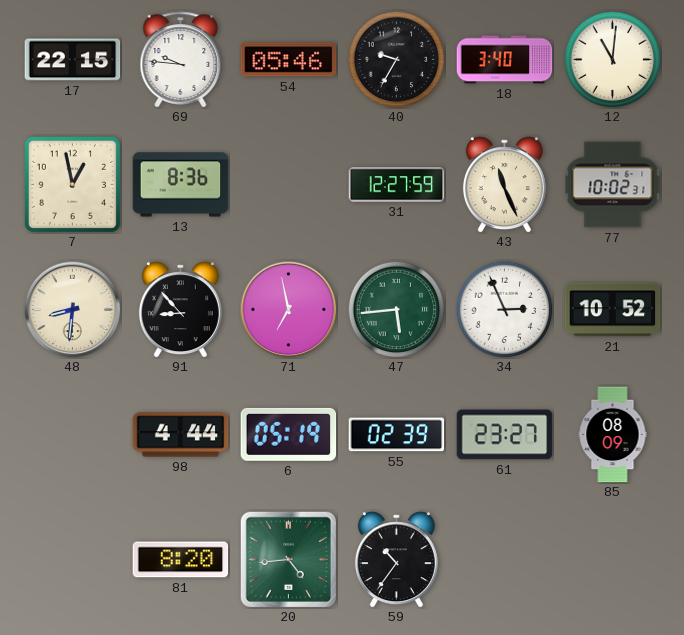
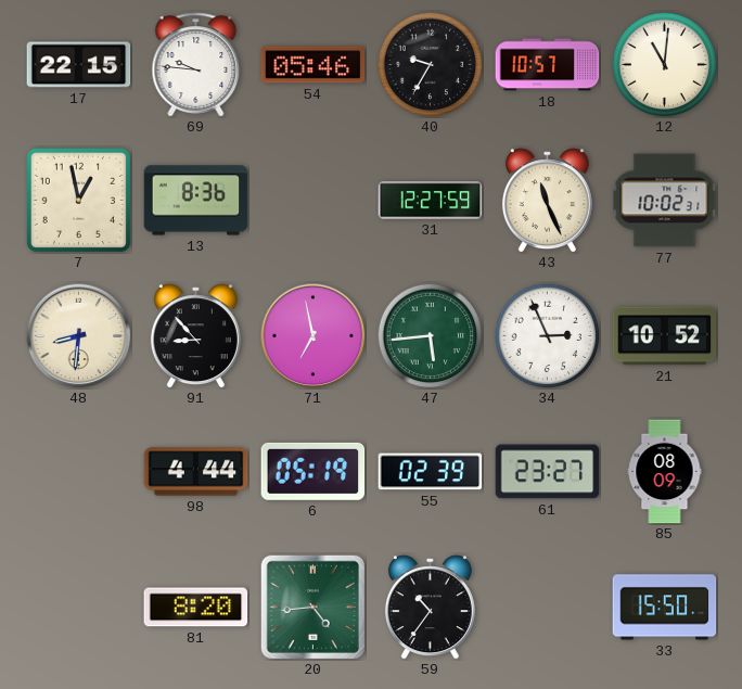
18: 3:40 -> 10:57
33: none -> 15:50
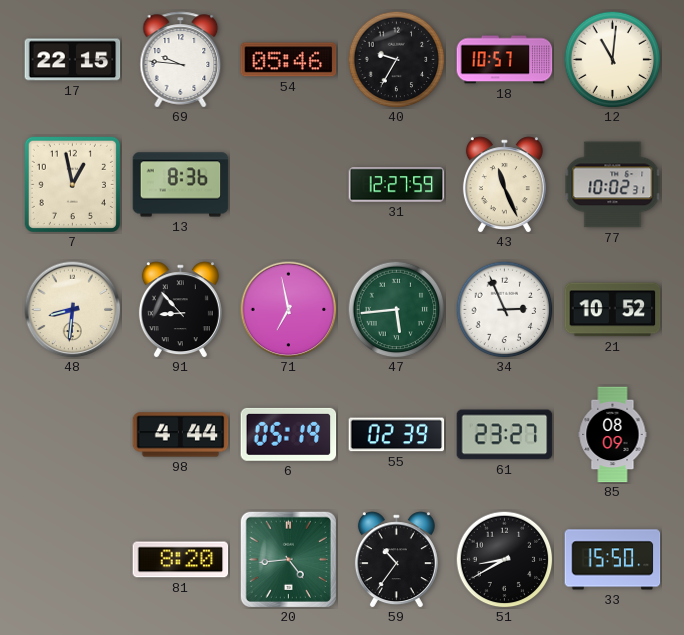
51: none -> 8:40
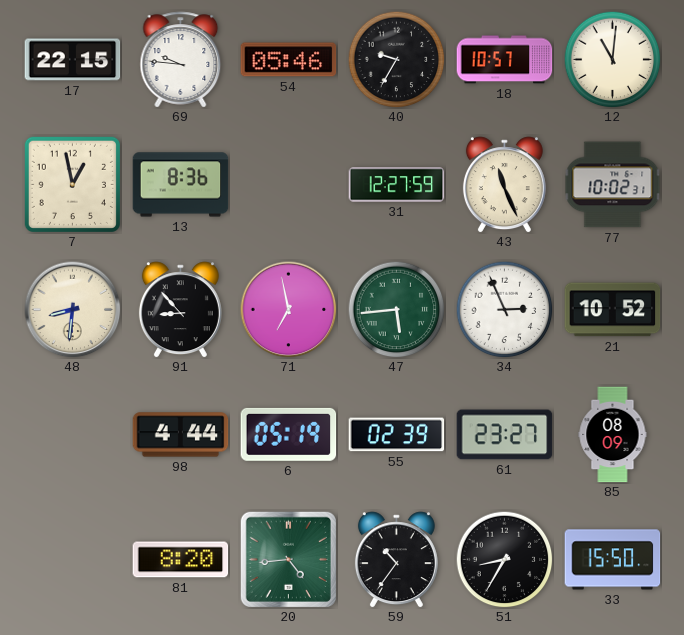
51: 8:40 -> 8:35
